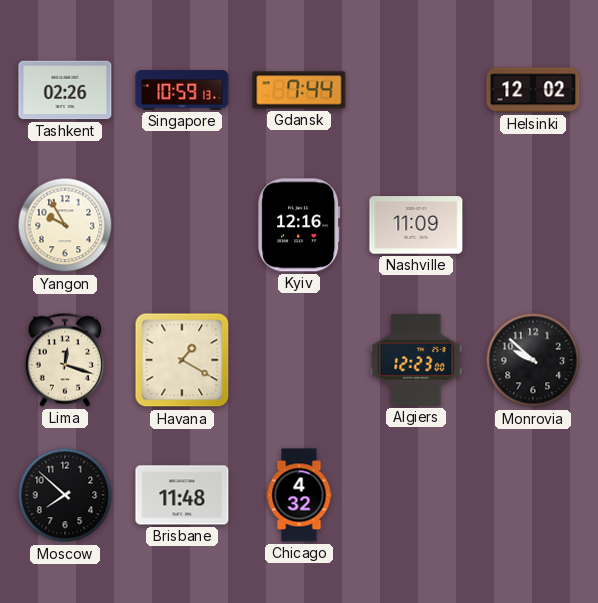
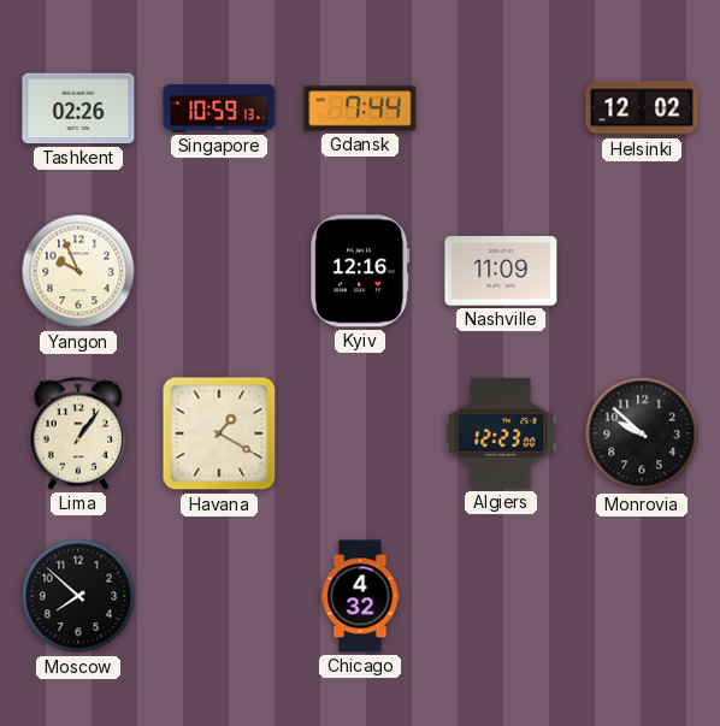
Yangon: 9:55 -> 9:56
Lima: 12:18 -> 1:06
Brisbane: 11:48 -> none
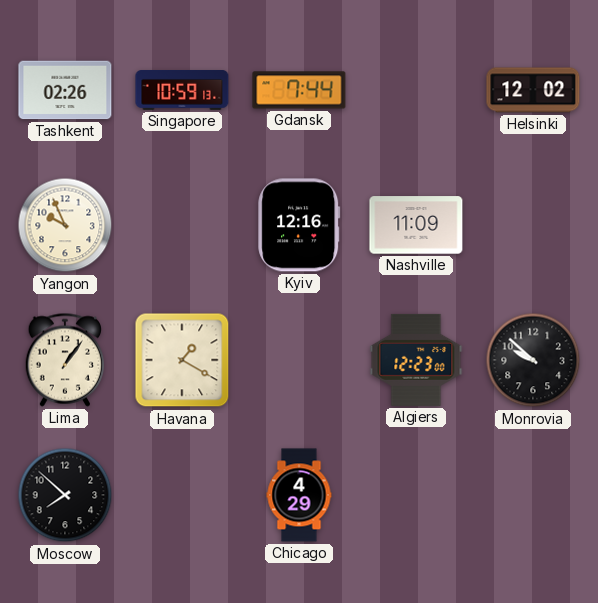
Chicago: 4:32 -> 4:29
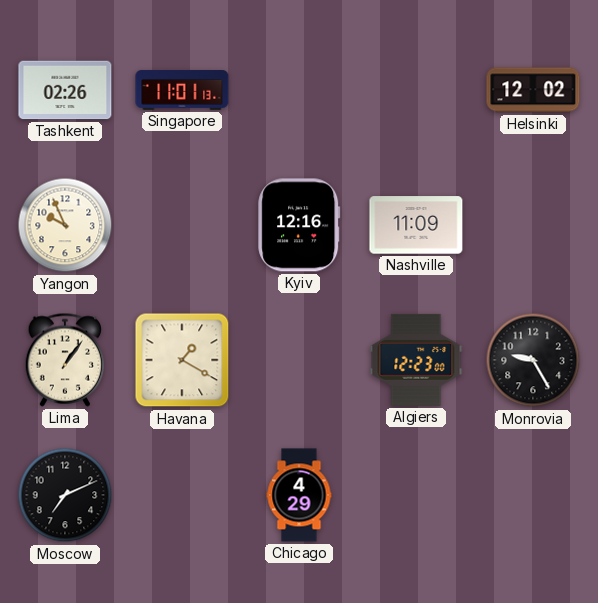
Singapore: 10:59 -> 11:01
Gdansk: 7:44 -> none
Monrovia: 9:52 -> 9:25
Moscow: 7:52 -> 7:11
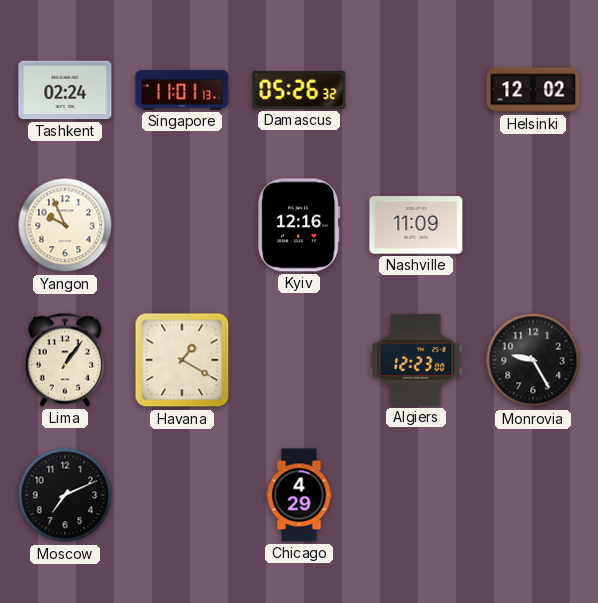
Tashkent: 02:26 -> 02:24
Damascus: none -> 05:26
